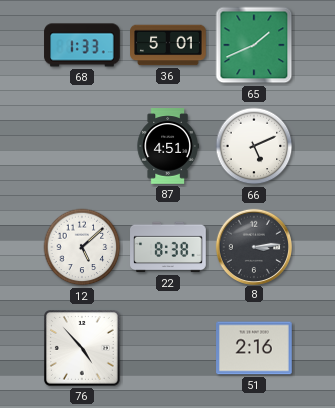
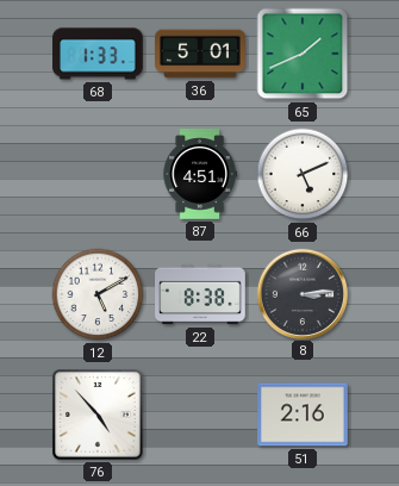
12: 5:08 -> 5:10
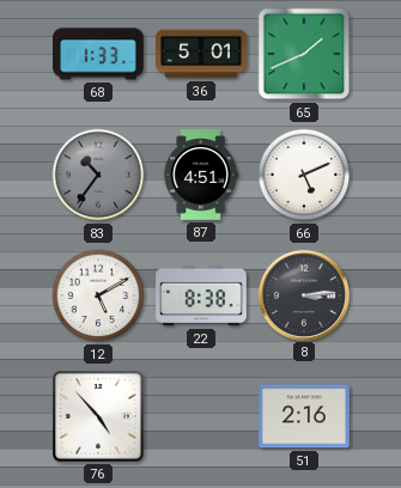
83: none -> 10:36
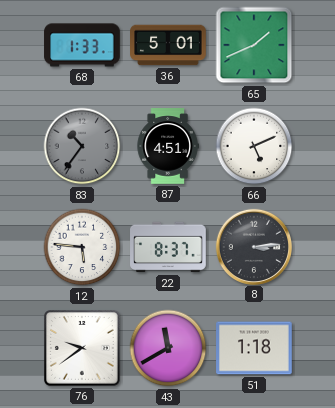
12: 5:10 -> 5:46
22: 8:38 -> 8:37
76: 4:53 -> 9:39
43: none -> 11:40
51: 2:16 -> 1:18
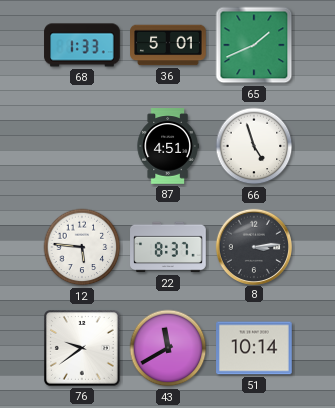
83: 10:36 -> none
66: 5:11 -> 4:57
51: 1:18 -> 10:14
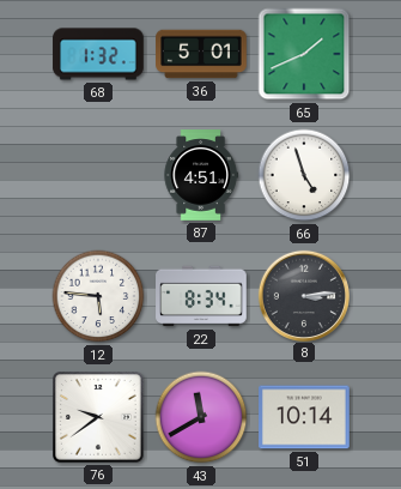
68: 1:33 -> 1:32
22: 8:37 -> 8:34
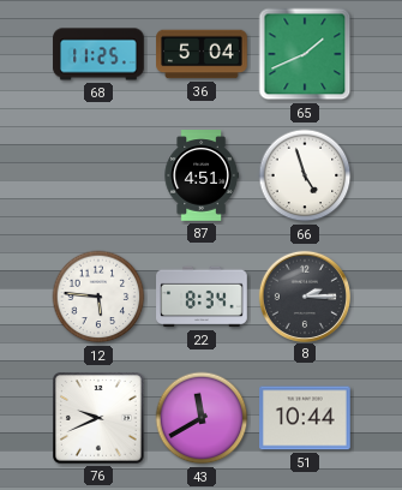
68: 1:32 -> 11:25
36: 5:01 -> 5:04
8: 3:14 -> 2:15
76: 9:39 -> 9:41
51: 10:14 -> 10:44
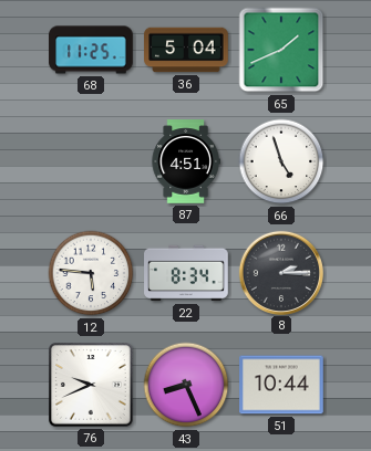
43: 11:40 -> 8:26
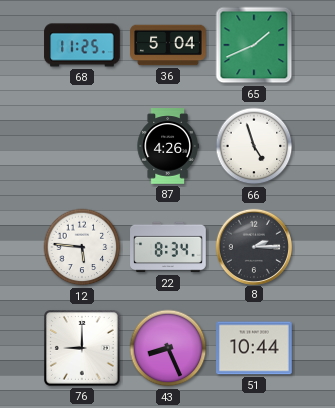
87: 4:51 -> 4:26
76: 9:41 -> 9:00
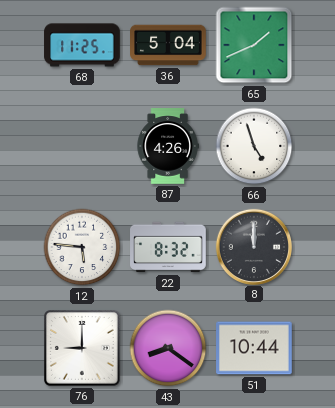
22: 8:34 -> 8:32
8: 2:15 -> 12:00
43: 8:26 -> 8:21
